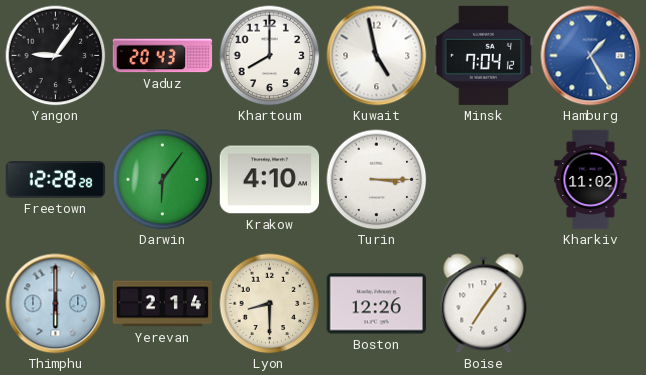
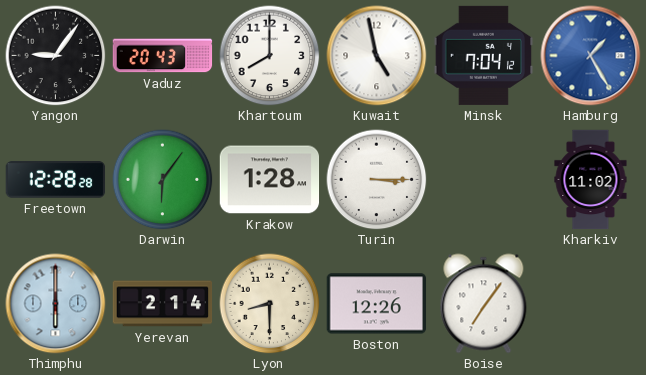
Krakow: 4:10 -> 1:28
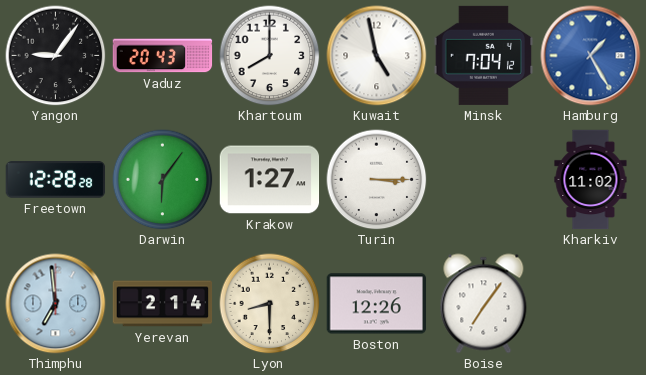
Krakow: 1:28 -> 1:27
Thimphu: 6:00 -> 6:59
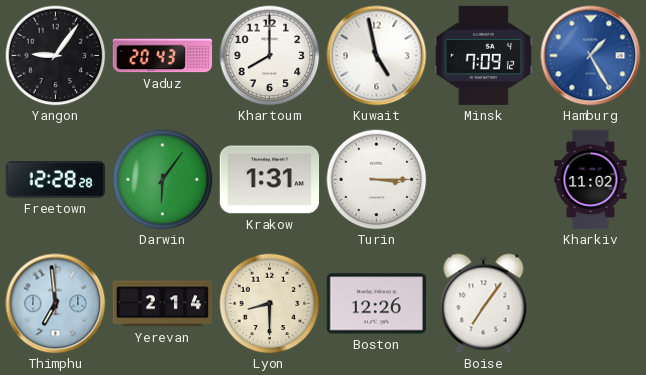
Minsk: 7:04 -> 7:09
Krakow: 1:27 -> 1:31
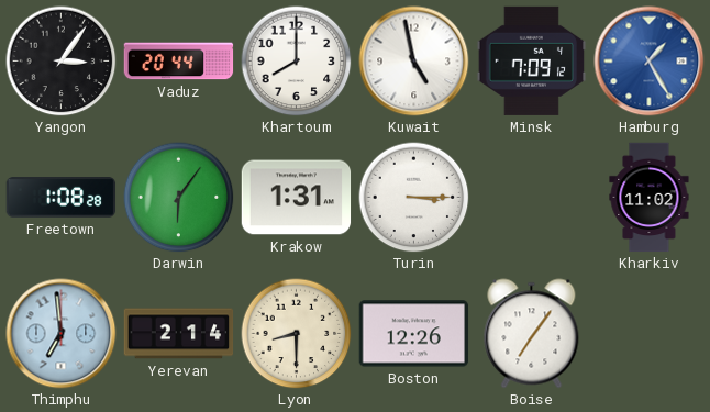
Yangon: 9:06 -> 3:06
Vaduz: 20:43 -> 20:44
Freetown: 12:28 -> 1:08
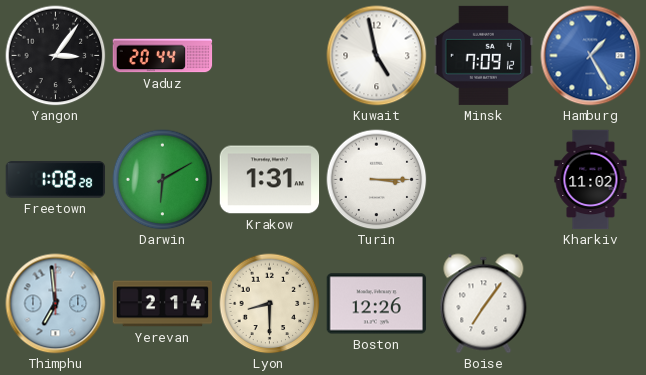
Khartoum: 8:00 -> none
Darwin: 6:06 -> 6:10
